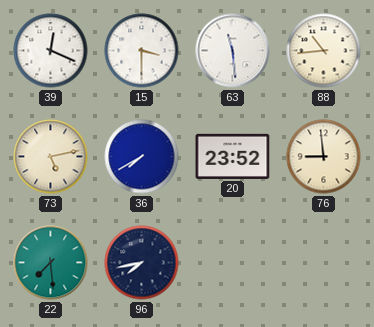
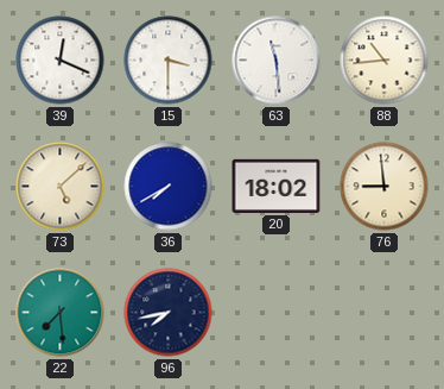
73: 5:13 -> 5:08
20: 23:52 -> 18:02
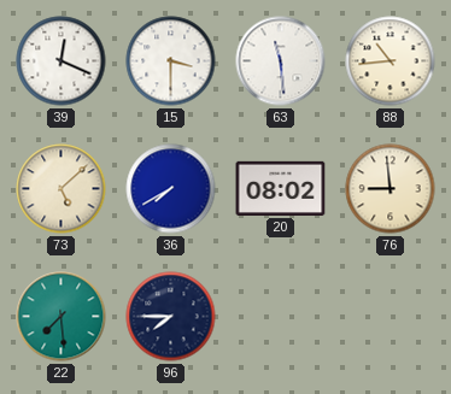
20: 18:02 -> 08:02
96: 7:43 -> 7:45
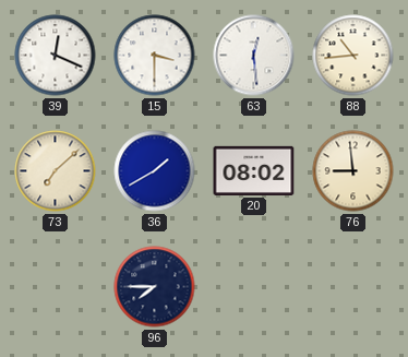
63: 11:29 -> 12:29
73: 5:08 -> 7:08
36: 7:40 -> 1:40
22: 7:29 -> none
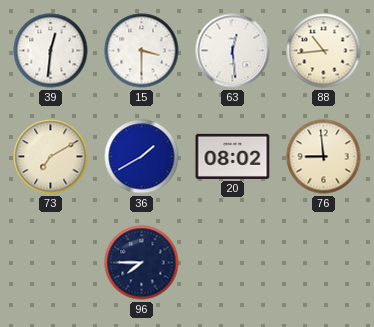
39: 12:19 -> 12:31
73: 7:08 -> 7:10
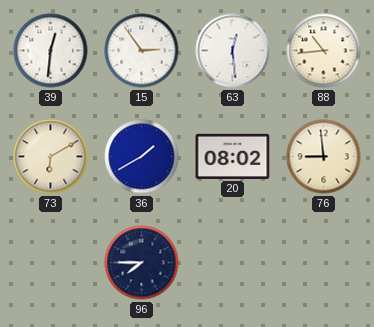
15: 3:30 -> 2:54
73: 7:10 -> 6:10
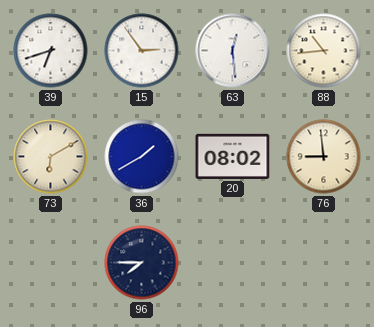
39: 12:31 -> 6:42
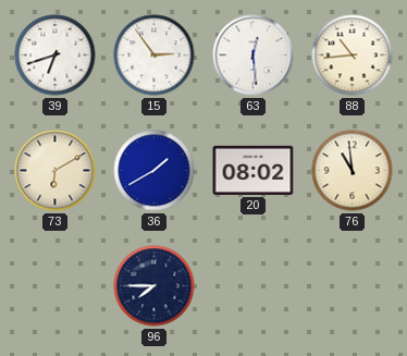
76: 8:59 -> 10:59
